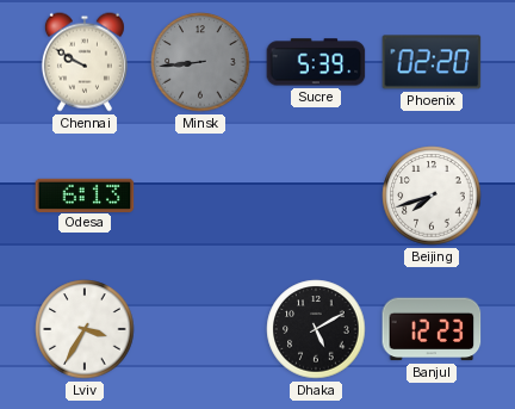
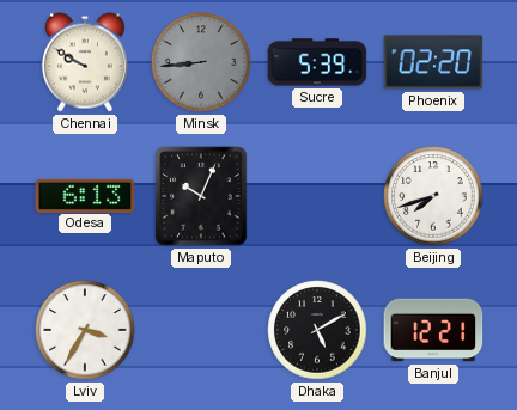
Maputo: none -> 10:04
Banjul: 12:23 -> 12:21
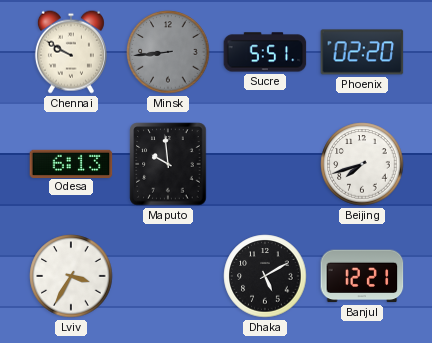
Sucre: 5:39 -> 5:51
Maputo: 10:04 -> 9:59
